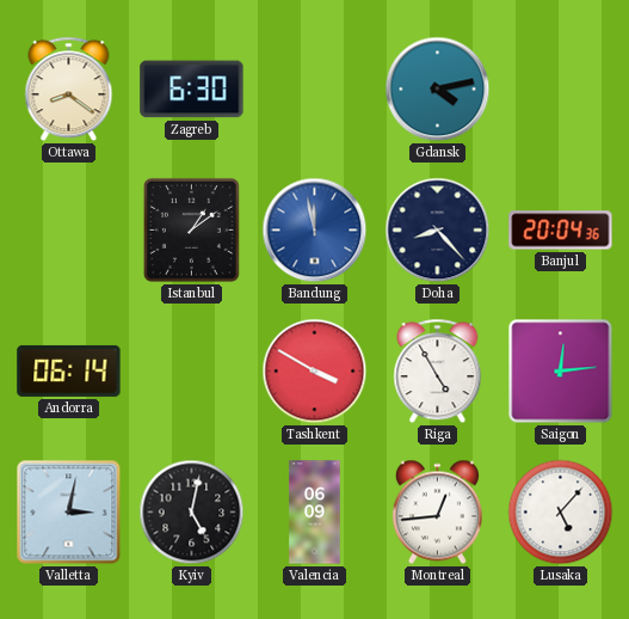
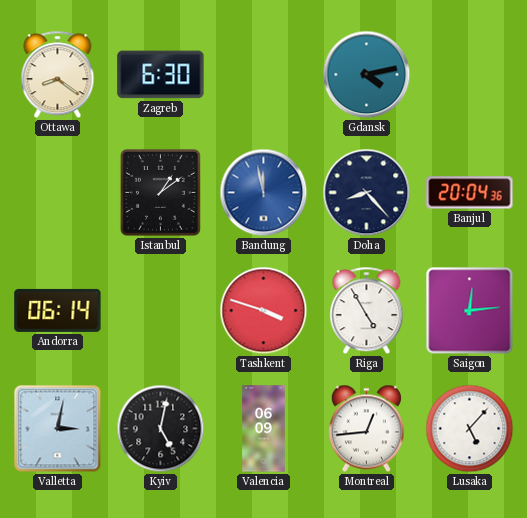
Tashkent: 3:50 -> 3:48
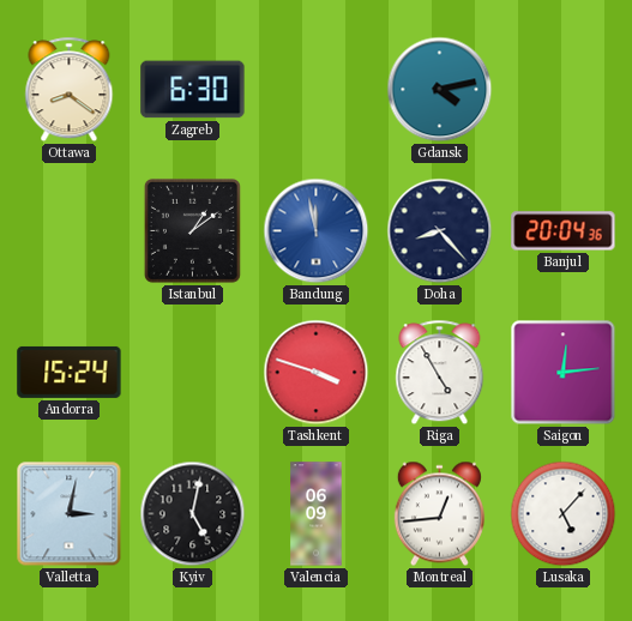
Andorra: 06:14 -> 15:24
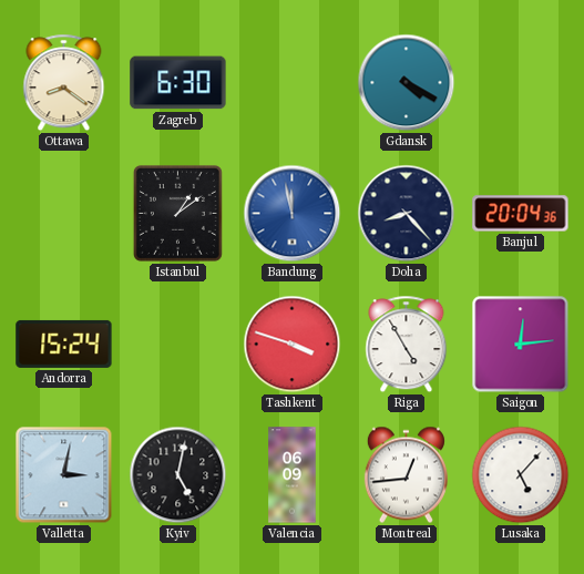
Gdansk: 4:13 -> 4:20
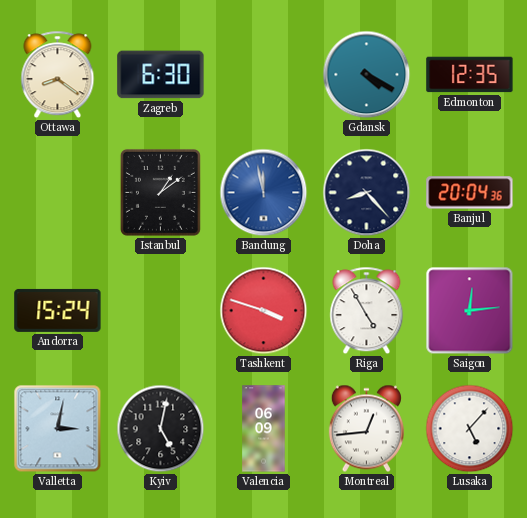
Edmonton: none -> 12:35
